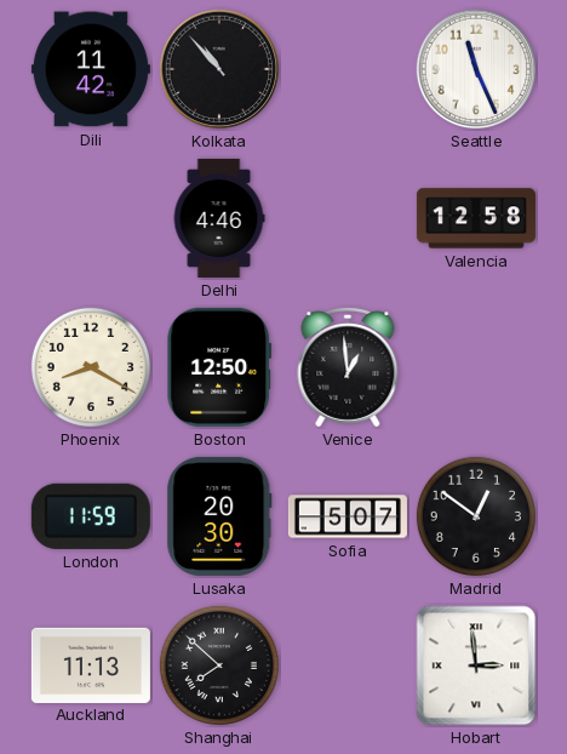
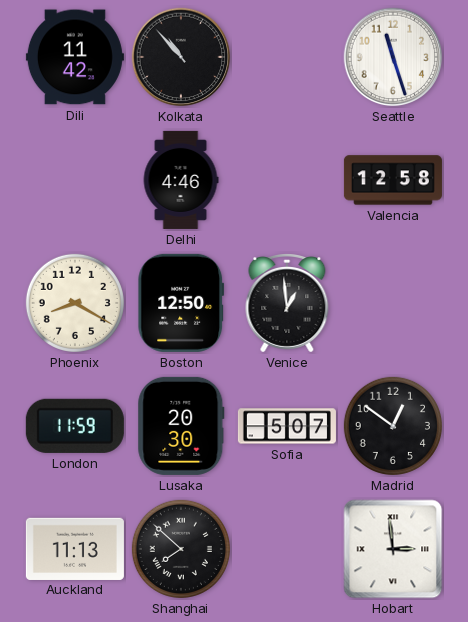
Seattle: 11:26 -> 11:27
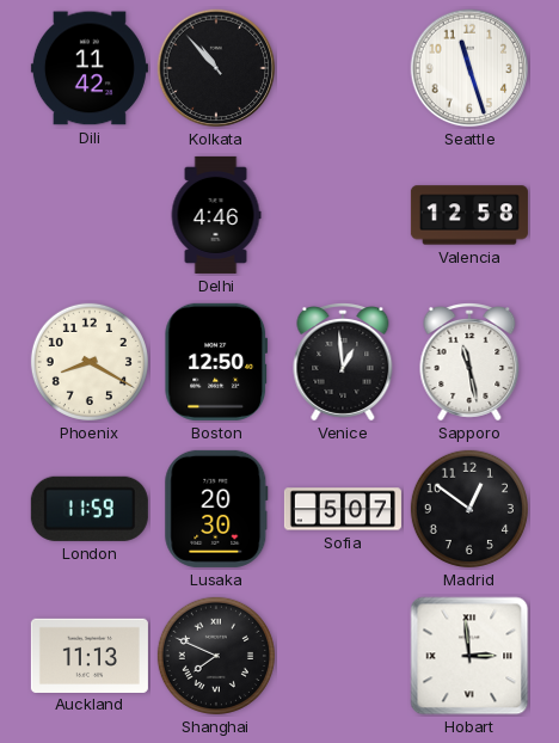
Sapporo: none -> 11:28
Shanghai: 7:52 -> 7:49
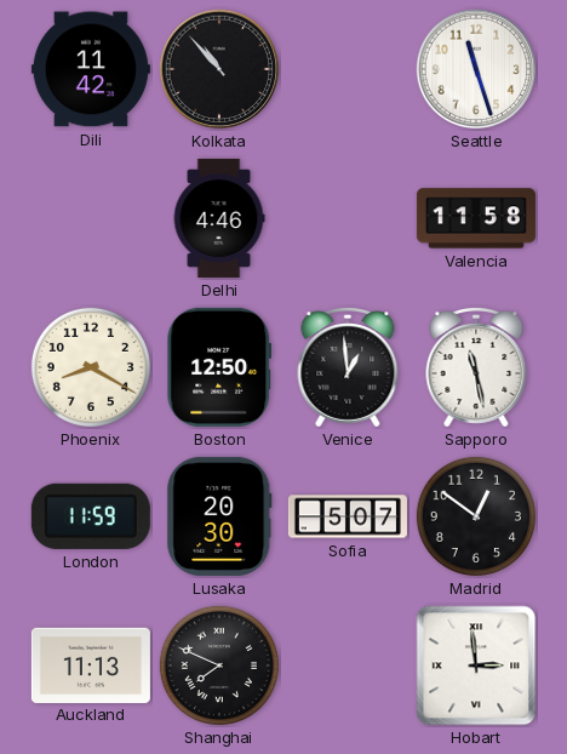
Valencia: 12:58 -> 11:58
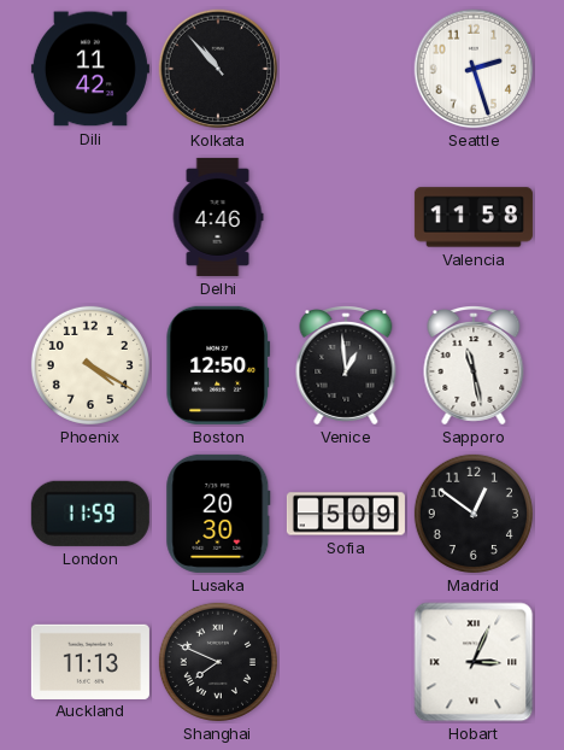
Seattle: 11:27 -> 2:27
Phoenix: 8:20 -> 4:20
Sofia: 5:07 -> 5:09
Hobart: 2:59 -> 3:04
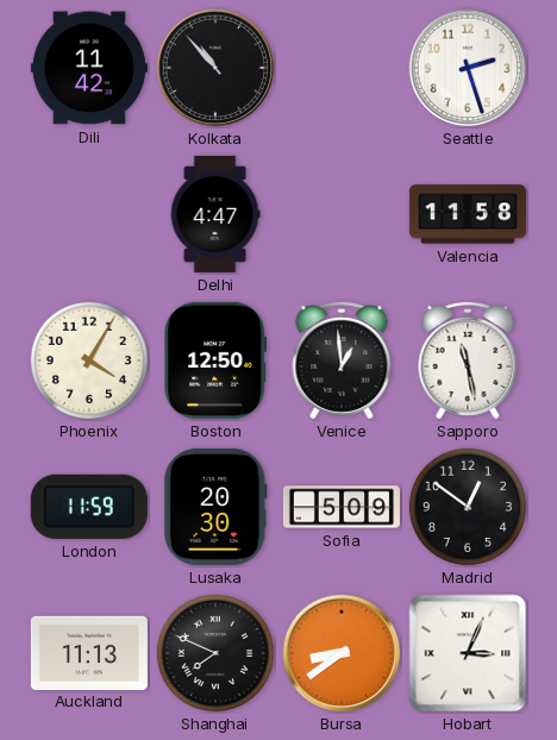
Delhi: 4:46 -> 4:47
Phoenix: 4:20 -> 4:05
Bursa: none -> 8:39
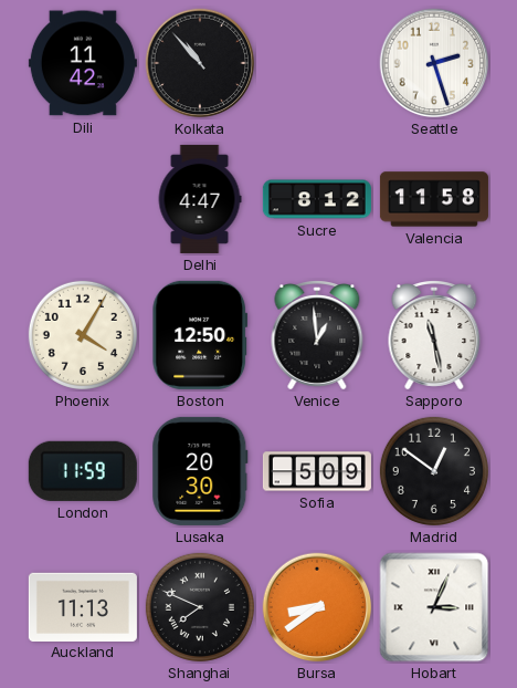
Sucre: none -> 8:12
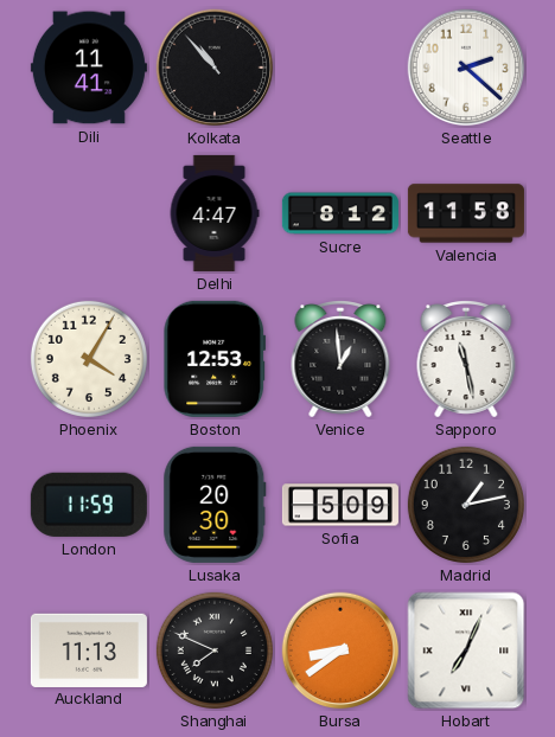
Dili: 11:42 -> 11:41
Seattle: 2:27 -> 2:22
Boston: 12:50 -> 12:53
Madrid: 12:51 -> 1:13
Hobart: 3:04 -> 7:04
